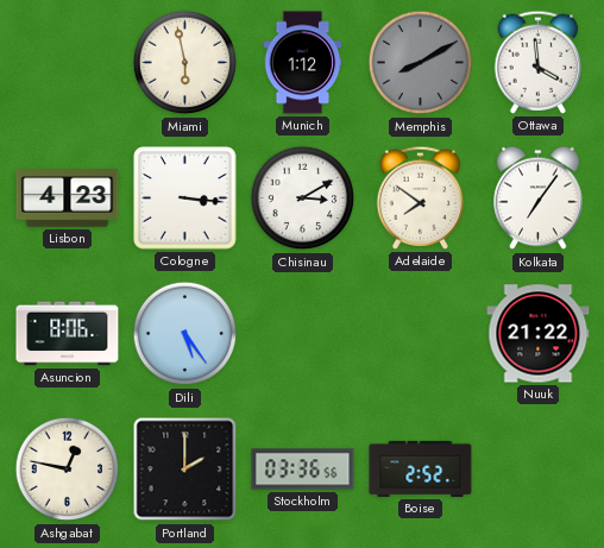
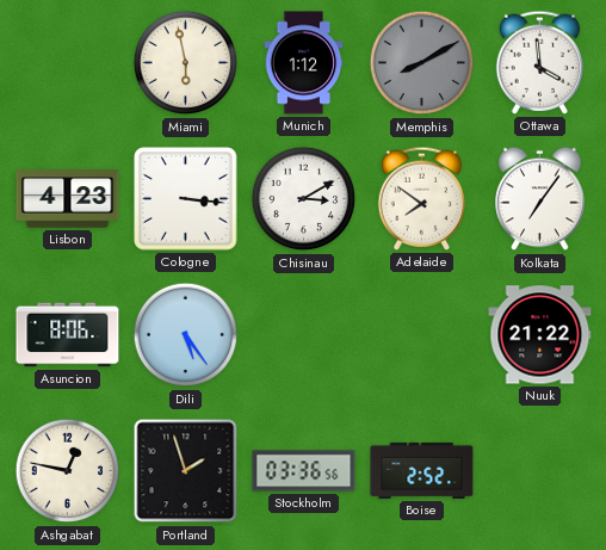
Portland: 2:00 -> 1:57
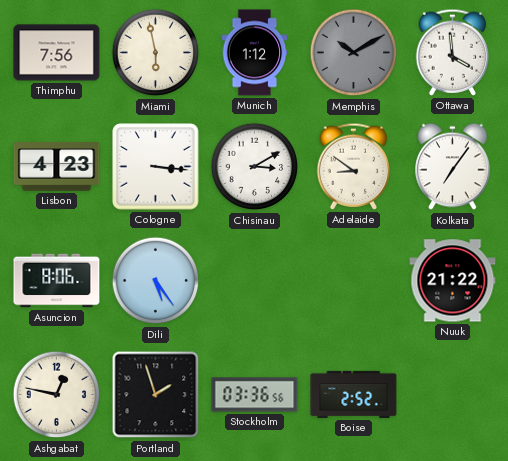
Thimphu: none -> 7:56
Memphis: 8:10 -> 10:10
Adelaide: 7:51 -> 8:51
